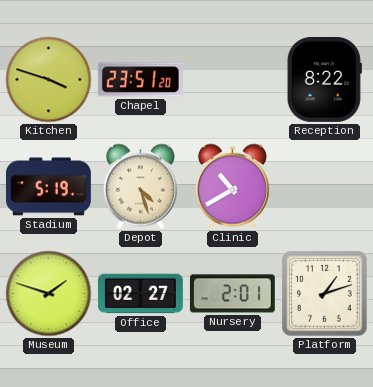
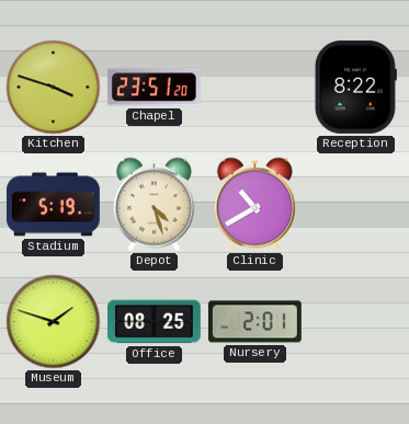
Office: 02:27 -> 08:25
Platform: 1:12 -> none
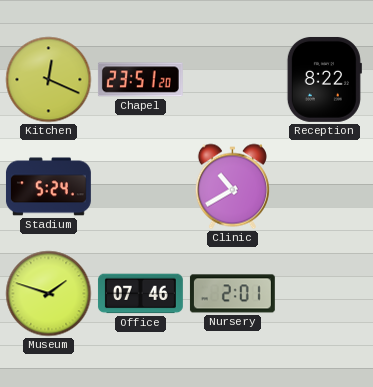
Kitchen: 3:48 -> 12:19
Stadium: 5:19 -> 5:24
Depot: 4:27 -> none
Office: 08:25 -> 07:46
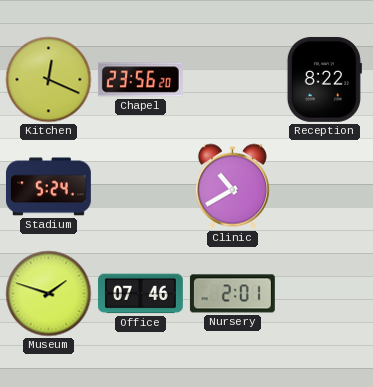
Chapel: 23:51 -> 23:56
